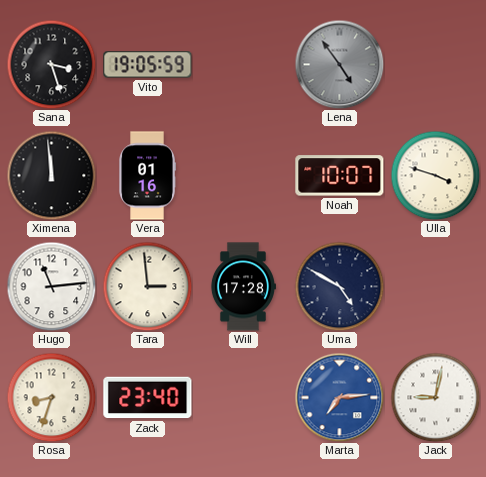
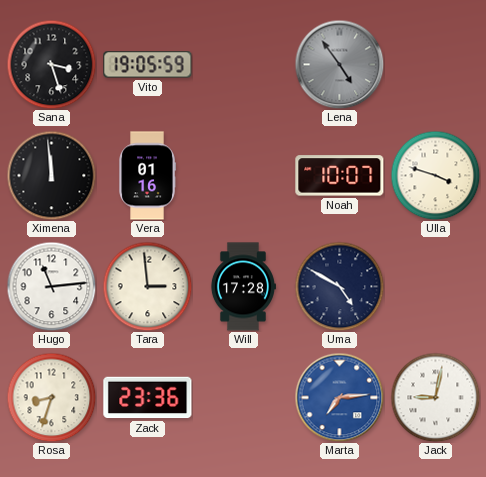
Zack: 23:40 -> 23:36
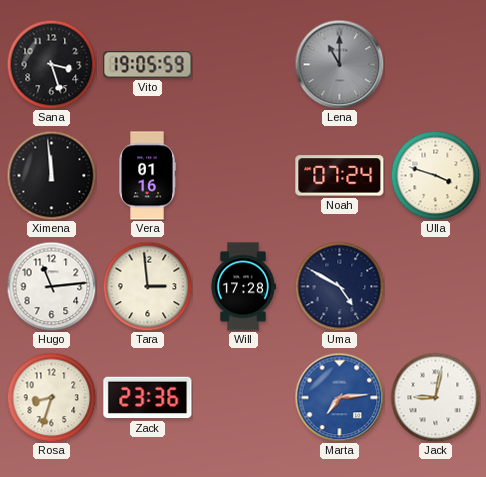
Lena: 4:54 -> 11:00
Noah: 10:07 -> 07:24
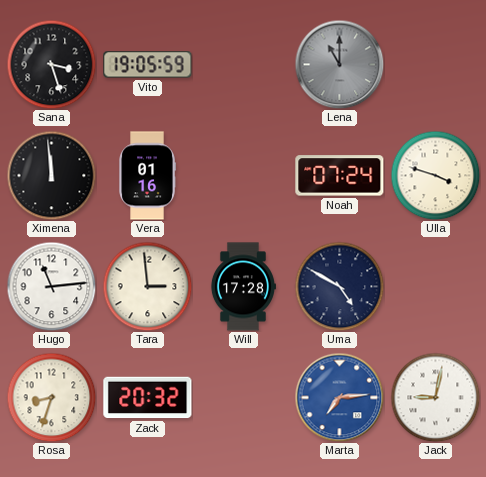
Zack: 23:36 -> 20:32
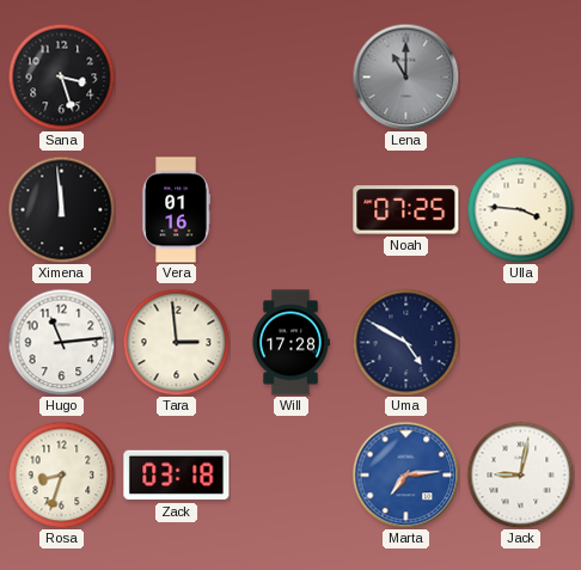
Vito: 19:05 -> none
Noah: 07:24 -> 07:25
Ulla: 3:48 -> 3:46
Zack: 20:32 -> 03:18
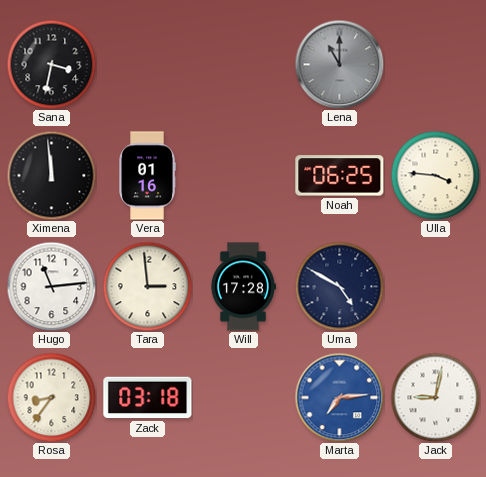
Sana: 3:27 -> 3:32
Noah: 07:25 -> 06:25
Rosa: 8:33 -> 8:36
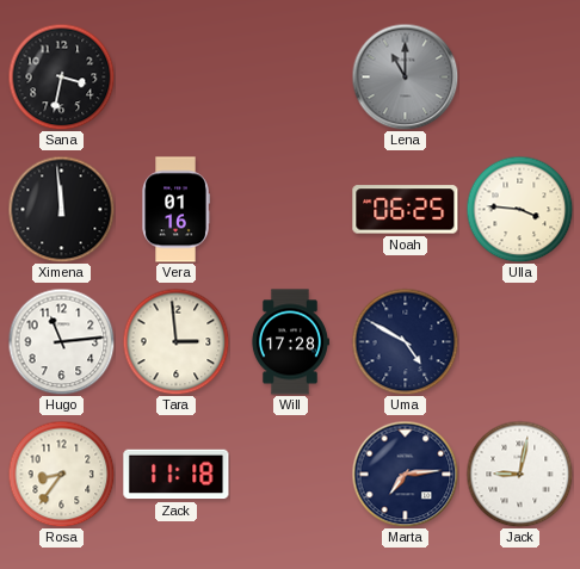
Zack: 03:18 -> 11:18
Marta dial: blue -> navy
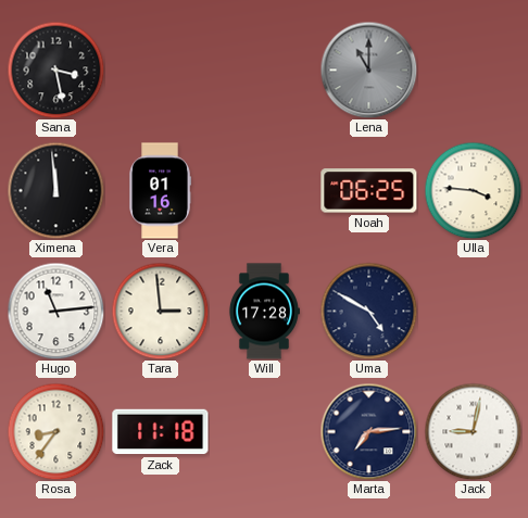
Sana: 3:32 -> 3:28
